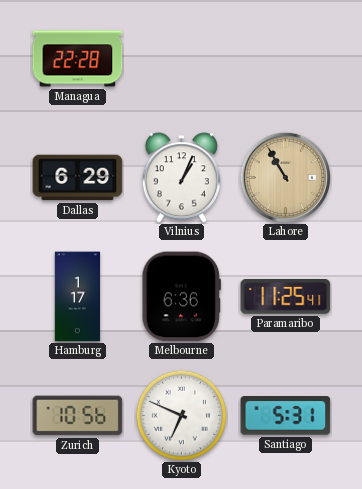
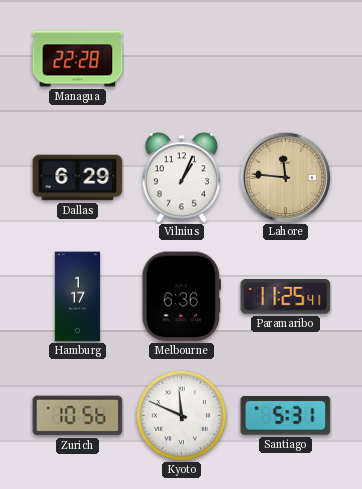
Lahore: 10:55 -> 11:46
Kyoto: 6:49 -> 11:49
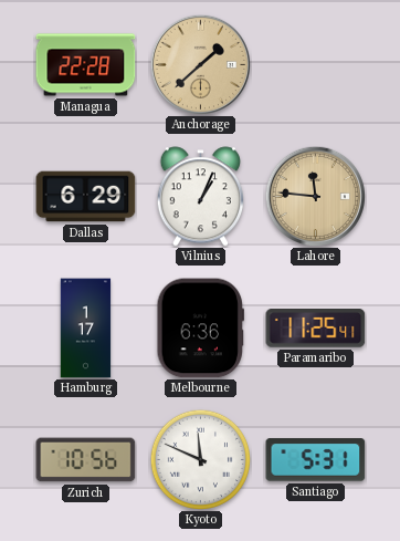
Anchorage: none -> 1:38
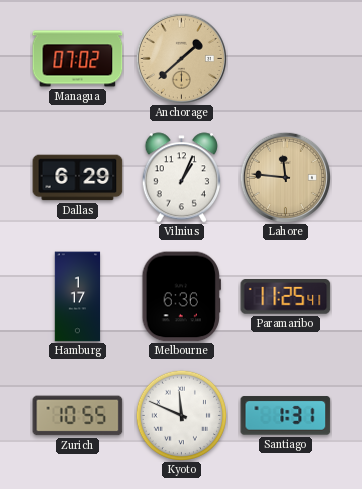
Managua: 22:28 -> 07:02
Zurich: 10:56 -> 10:55
Santiago: 5:31 -> 1:31
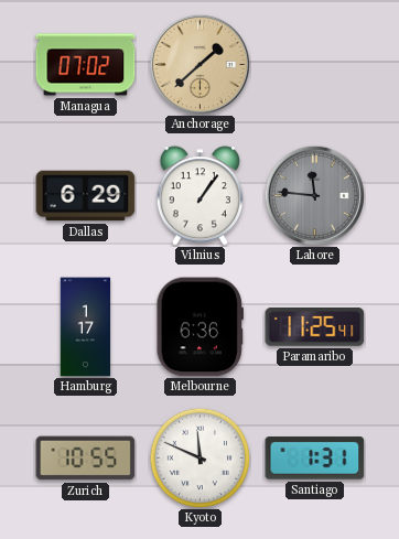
Vilnius: 1:04 -> 1:06
Lahore dial: champagne -> grey
